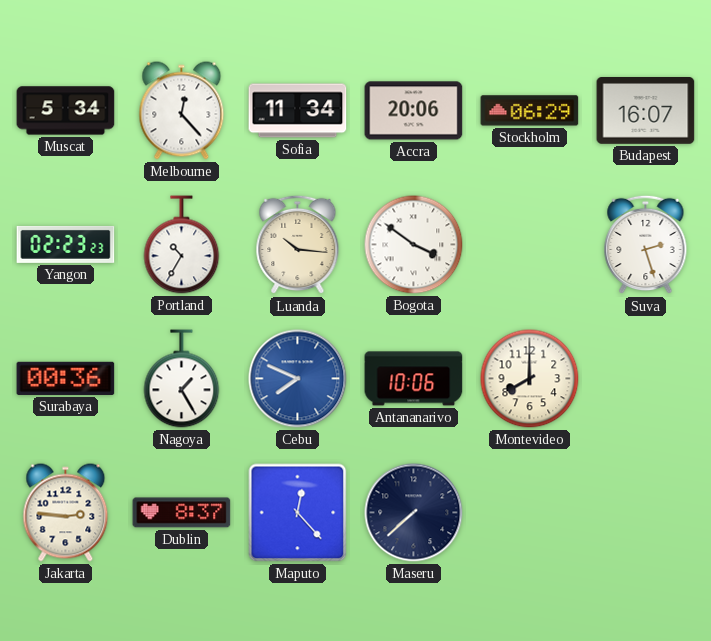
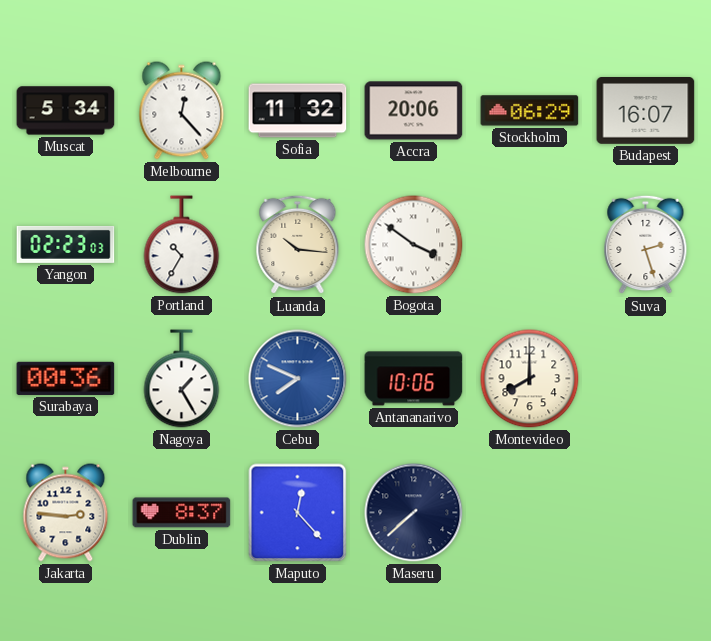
Sofia: 11:34 -> 11:32
Yangon: 02:23:23 -> 02:23:03
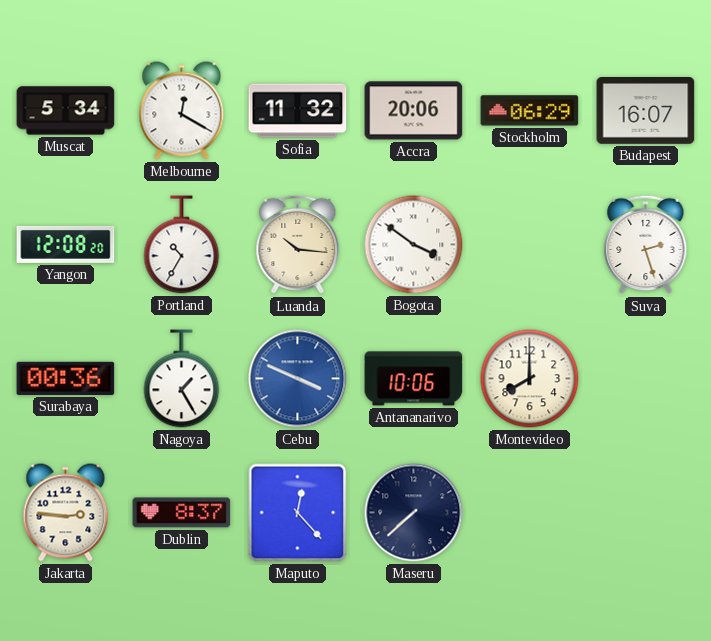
Melbourne: 12:23 -> 12:20
Yangon: 02:23 -> 12:08
Cebu: 7:49 -> 3:49
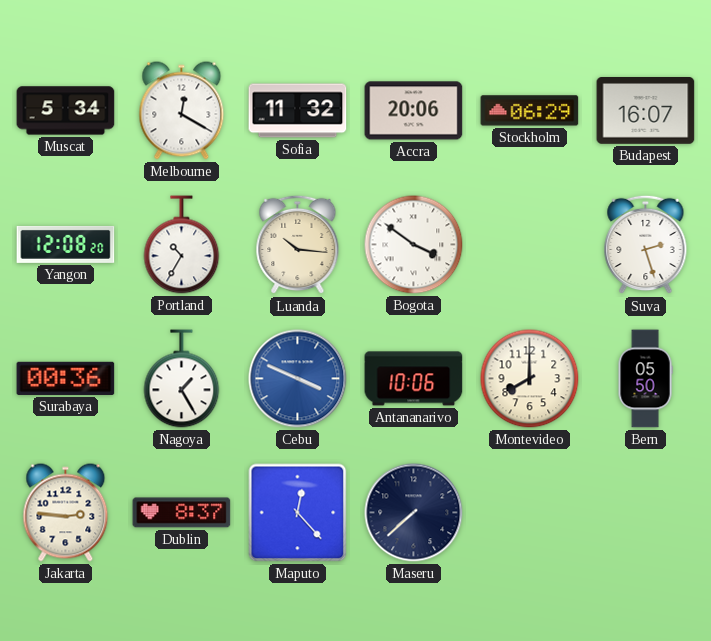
Bern: none -> 05:50
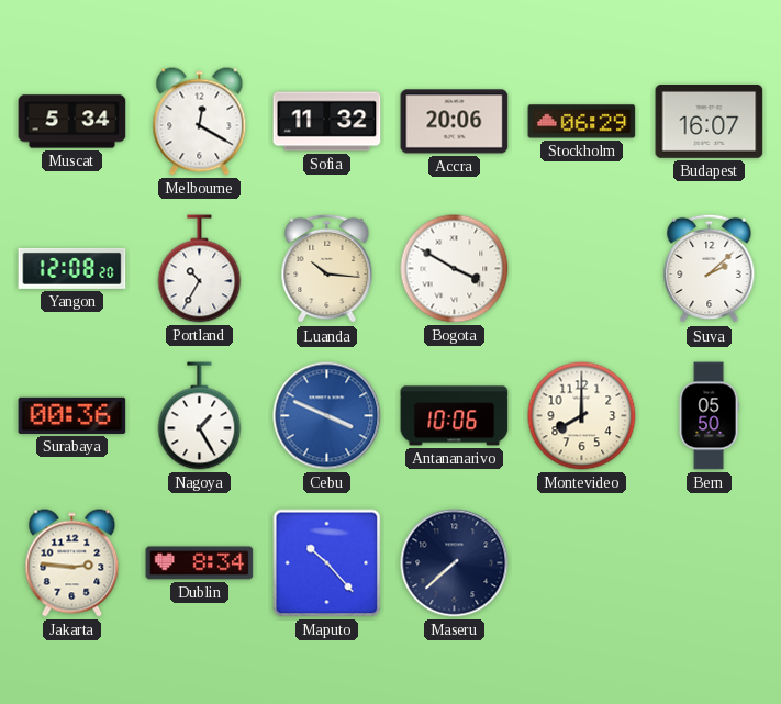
Bogota: 3:51 -> 3:50
Suva: 2:27 -> 2:08
Dublin: 8:37 -> 8:34
Maputo: 12:23 -> 10:23
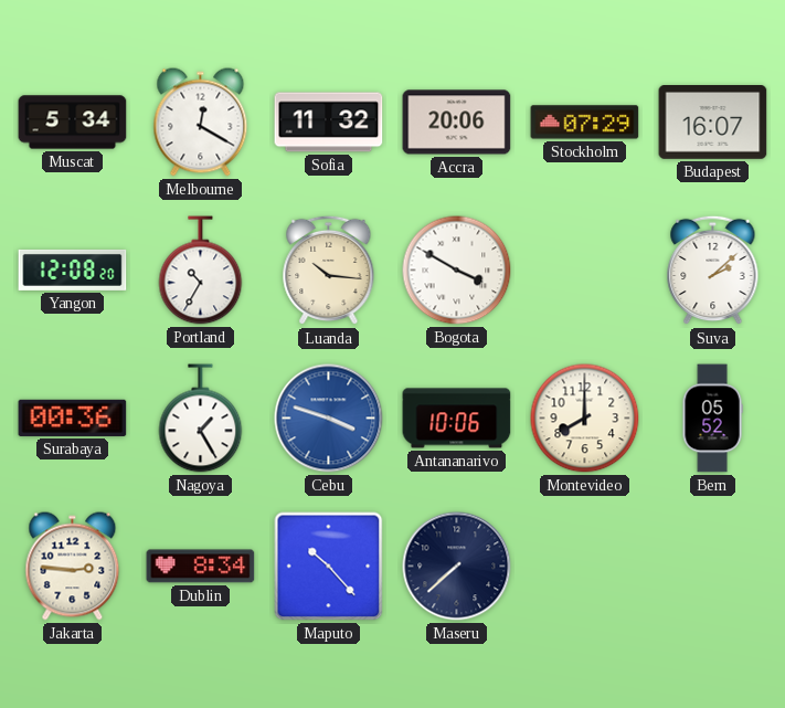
Stockholm: 06:29 -> 07:29
Cebu: 3:49 -> 3:48
Bern: 05:50 -> 05:52
